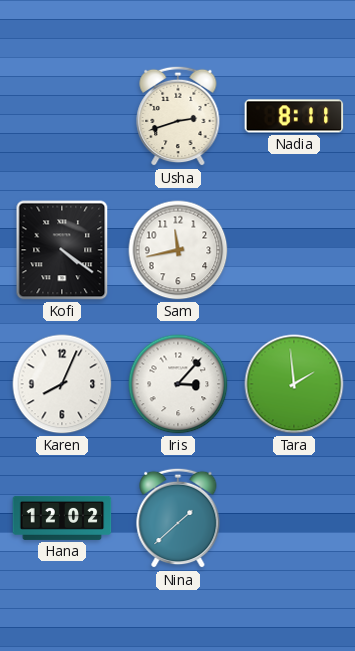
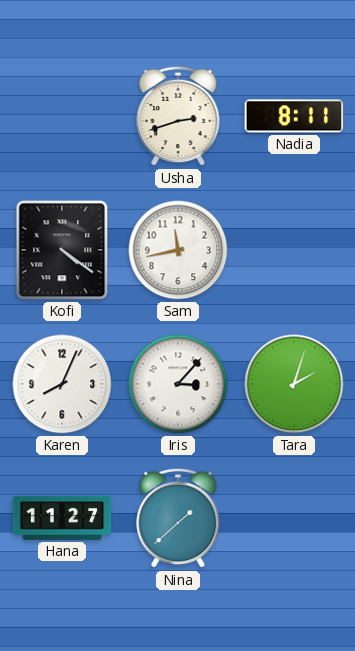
Tara: 1:59 -> 2:03
Hana: 12:02 -> 11:27
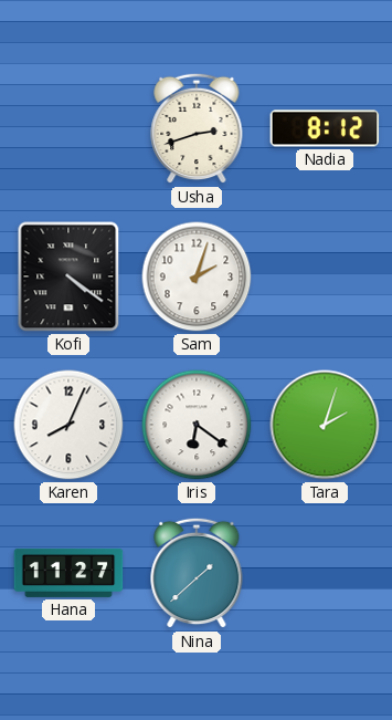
Nadia: 8:11 -> 8:12
Sam: 11:43 -> 2:03
Iris: 3:07 -> 6:21
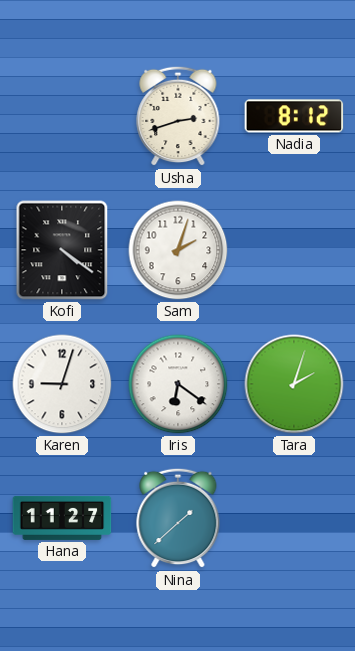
Karen: 8:04 -> 9:03
